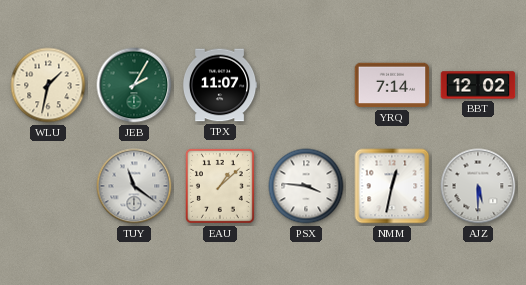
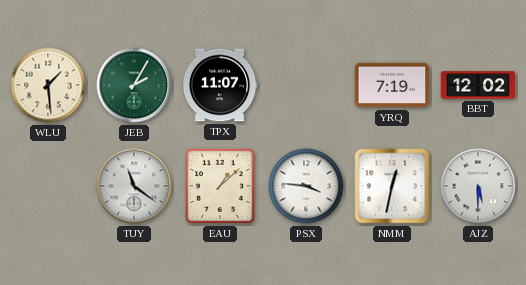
WLU: 1:32 -> 1:29
YRQ: 7:14 -> 7:19
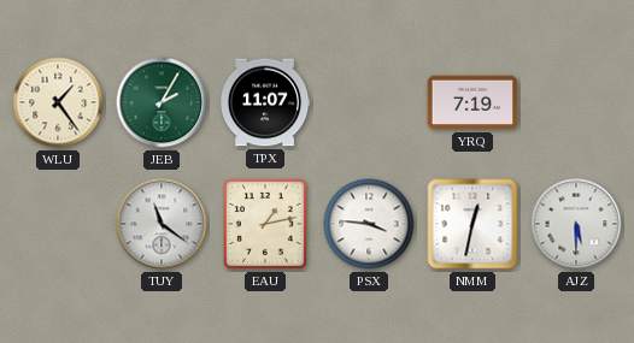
WLU: 1:29 -> 1:24
BBT: 12:02 -> none
EAU: 1:08 -> 1:13
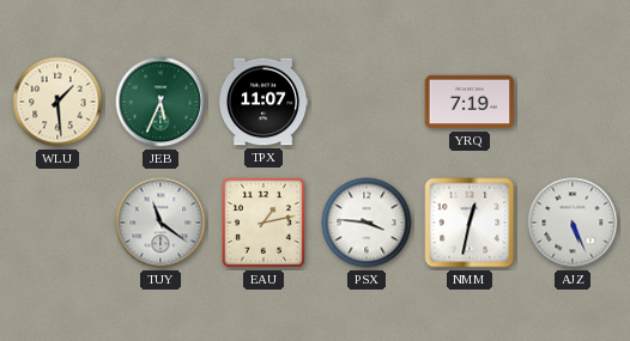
WLU: 1:24 -> 1:29
JEB: 2:05 -> 5:34
AJZ: 5:30 -> 5:26
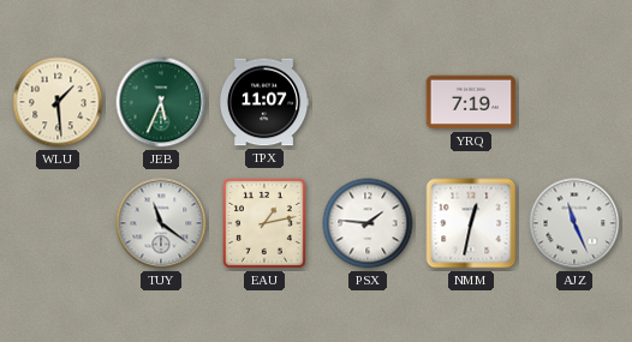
PSX: 3:46 -> 1:46
AJZ: 5:26 -> 11:26
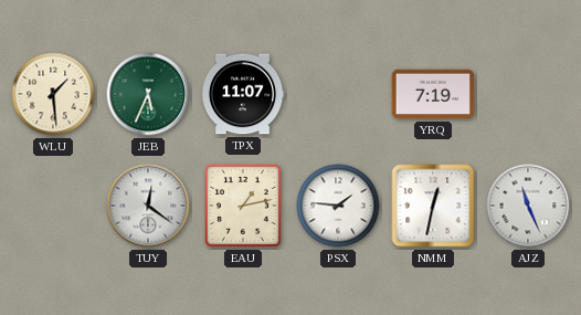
TUY: 11:21 -> 12:21
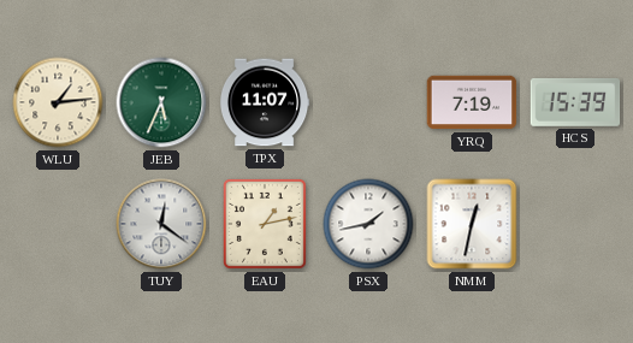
WLU: 1:29 -> 1:14
HCS: none -> 15:39
PSX: 1:46 -> 1:43
AJZ: 11:26 -> none
